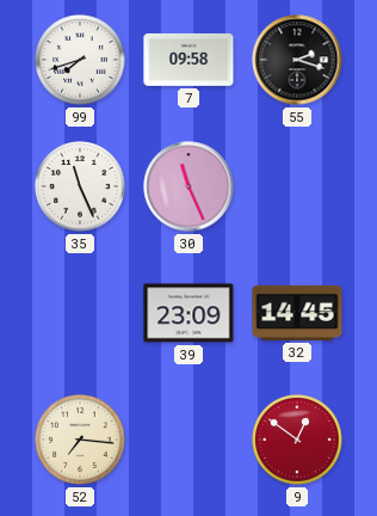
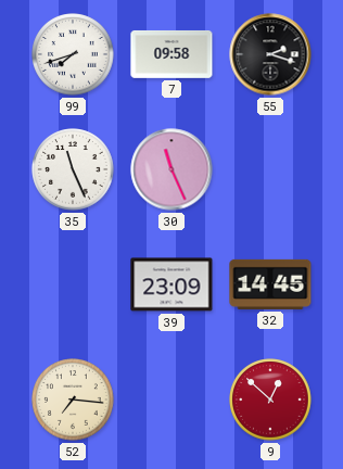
9: 12:51 -> 12:52
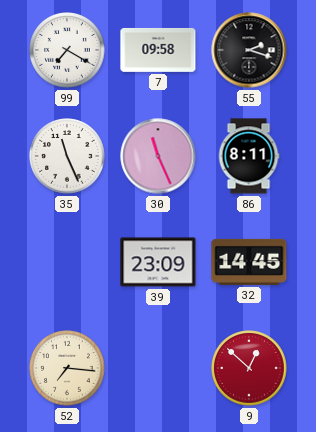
99: 7:42 -> 7:20
86: none -> 8:11
